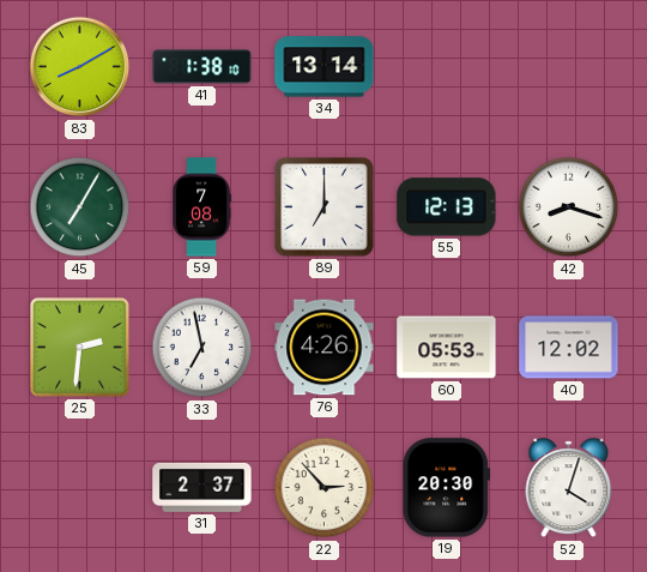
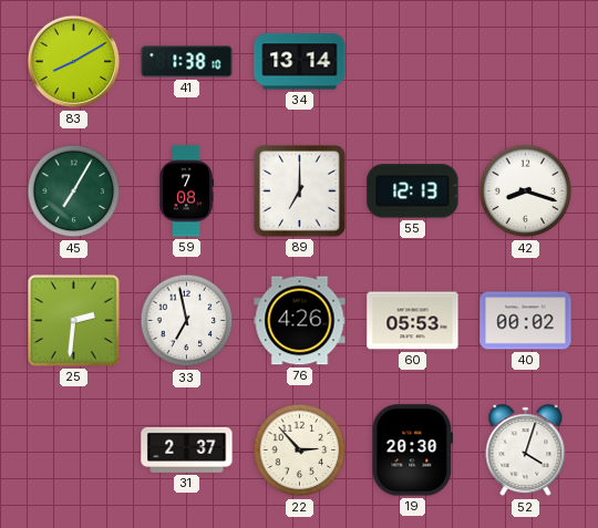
40: 12:02 -> 00:02
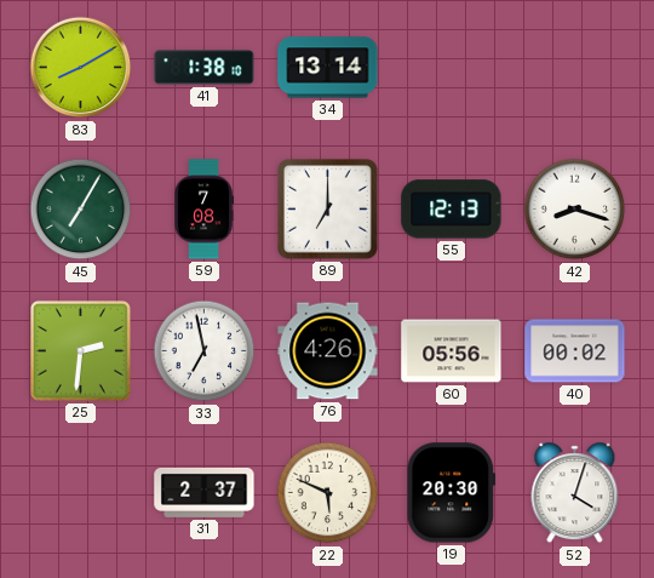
60: 05:53 -> 05:56
22: 2:53 -> 5:49
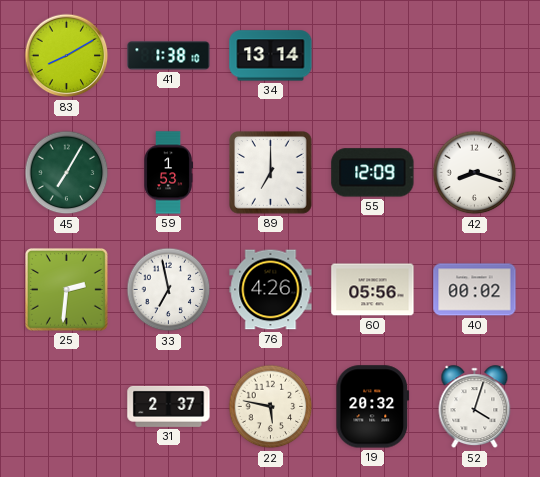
59: 7:08 -> 1:53
55: 12:13 -> 12:09
22: 5:49 -> 5:47
19: 20:30 -> 20:32
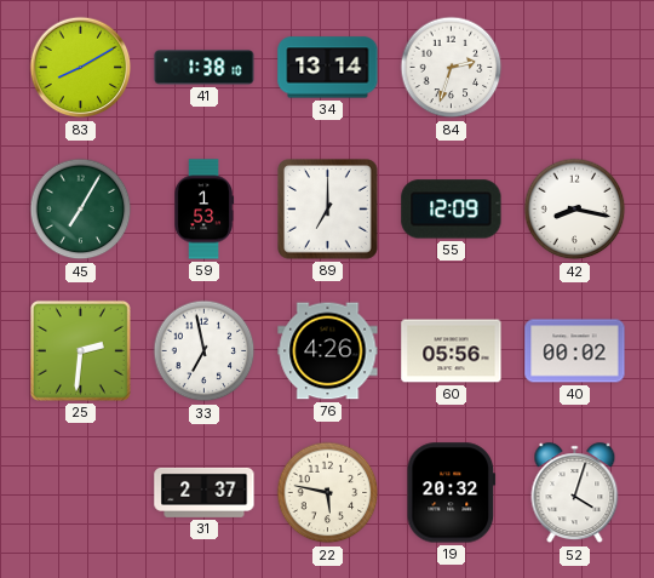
84: none -> 2:33
42: 8:18 -> 8:17
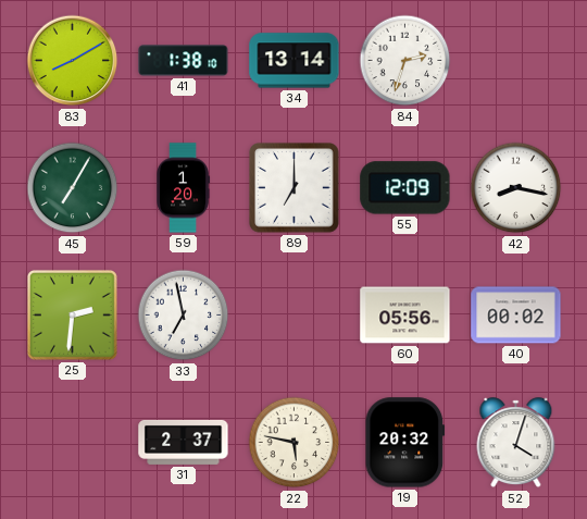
59: 1:53 -> 1:20
76: 4:26 -> none
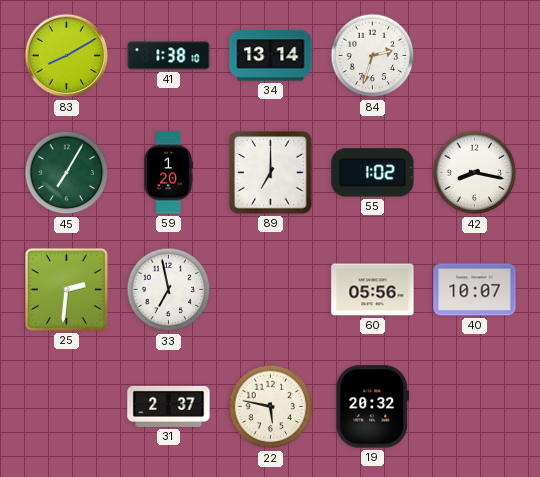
55: 12:09 -> 1:02
40: 00:02 -> 10:07
52: 4:03 -> none
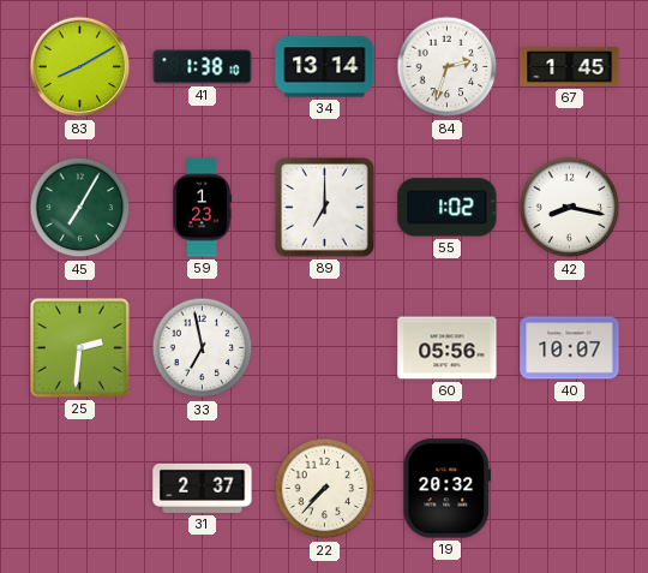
67: none -> 1:45
59: 1:20 -> 1:23
22: 5:47 -> 7:37
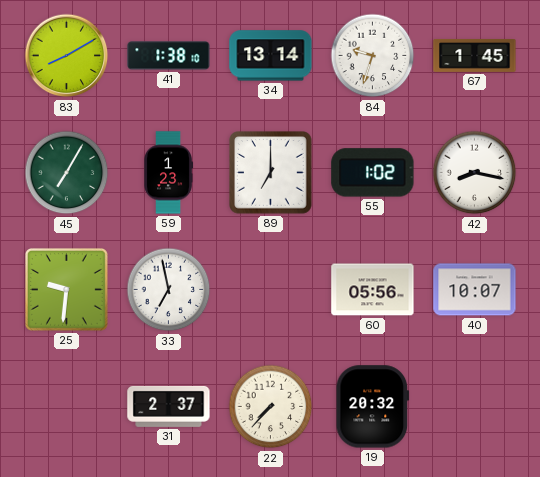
84: 2:33 -> 9:33
25: 2:31 -> 9:31
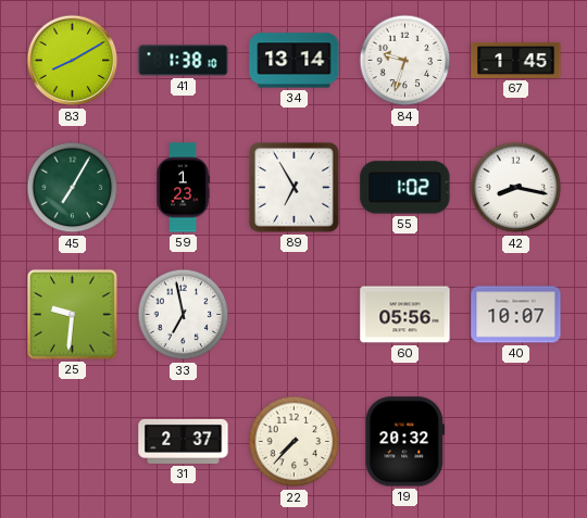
89: 7:00 -> 6:55
